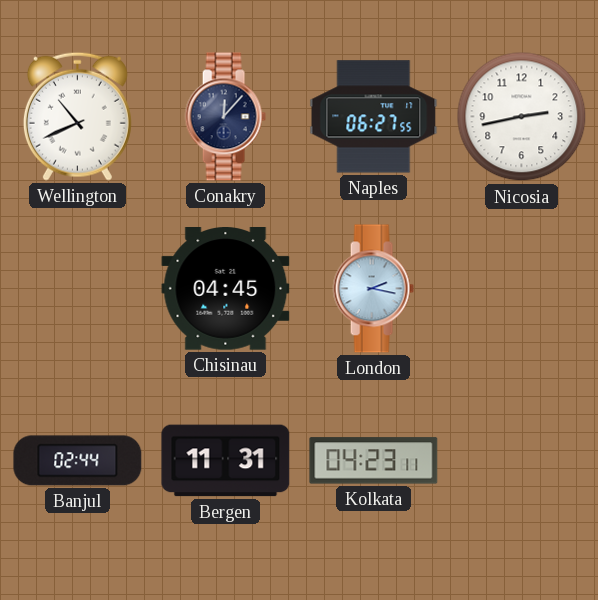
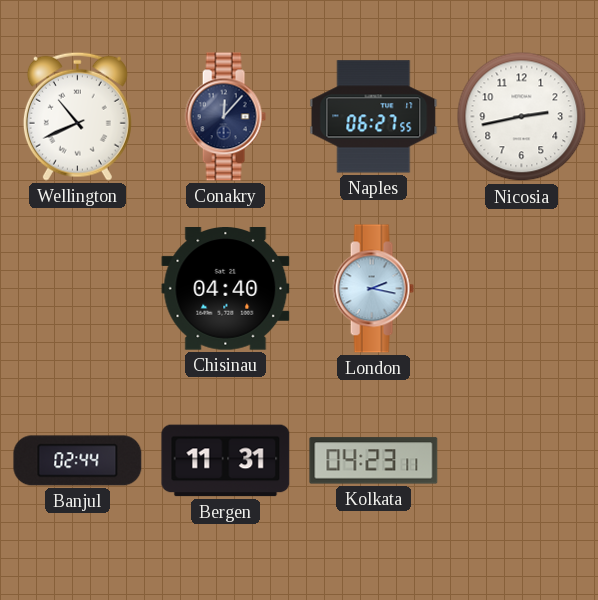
Chisinau: 04:45 -> 04:40
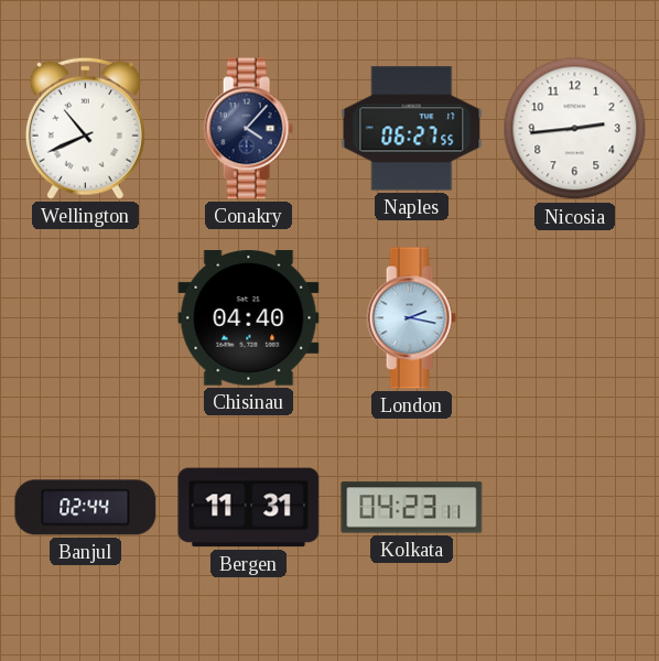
Conakry: 12:07 -> 4:07
Nicosia: 2:43 -> 2:44
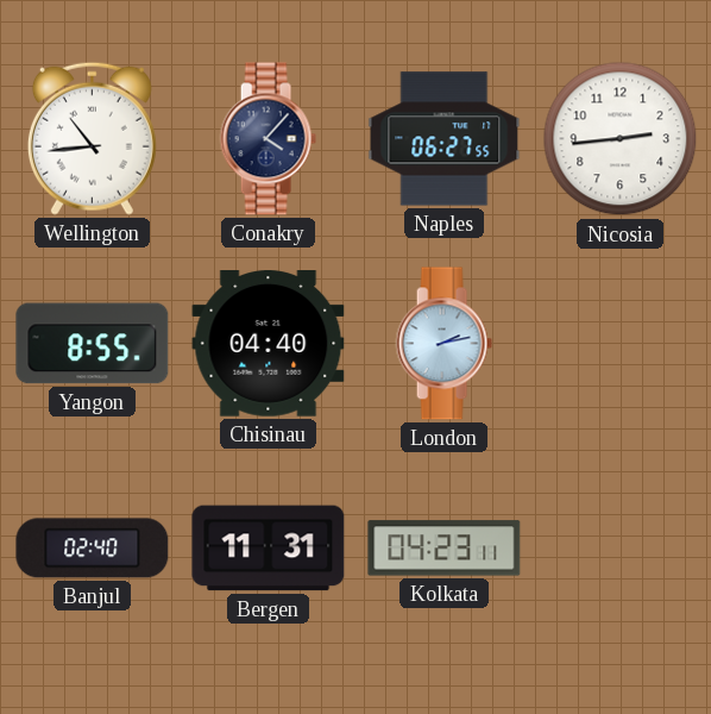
Wellington: 10:41 -> 10:44
Yangon: none -> 8:55
London: 2:17 -> 2:13
Banjul: 02:44 -> 02:40
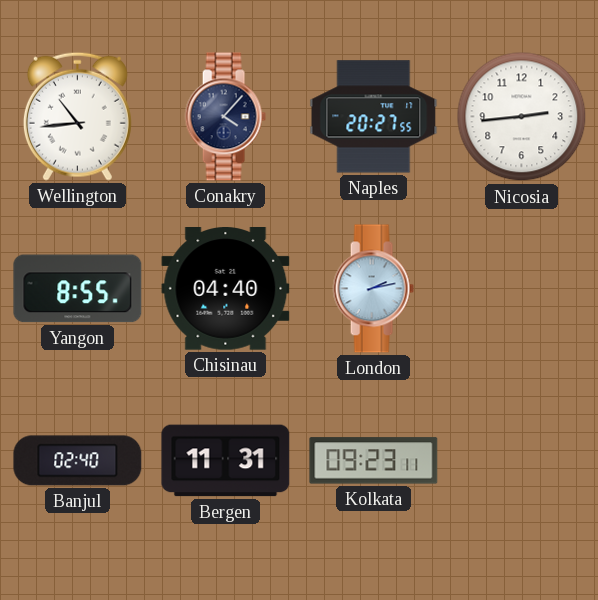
Naples: 06:27 -> 20:27
Kolkata: 04:23 -> 09:23
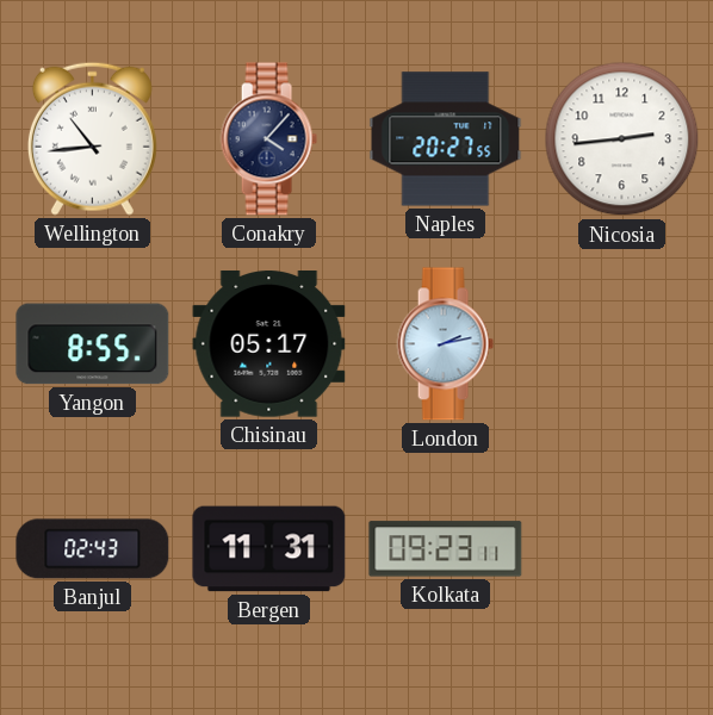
Chisinau: 04:40 -> 05:17
Banjul: 02:40 -> 02:43
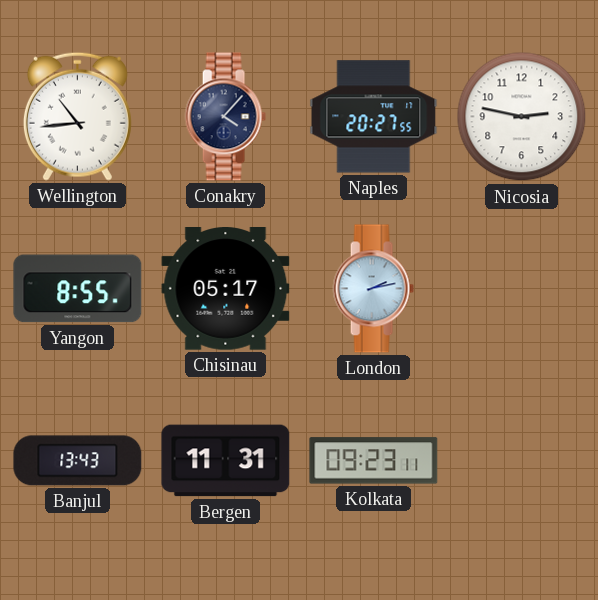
Nicosia: 2:44 -> 2:47
Banjul: 02:43 -> 13:43
